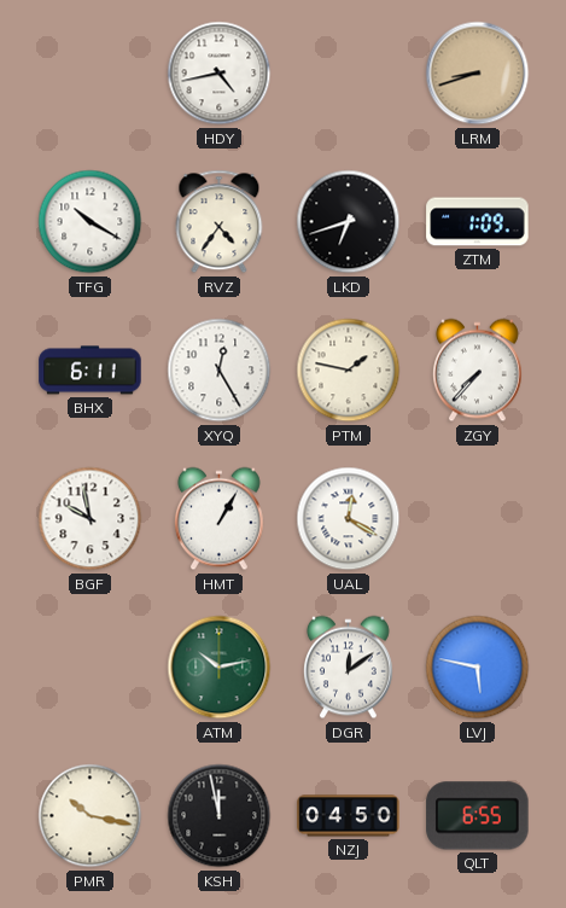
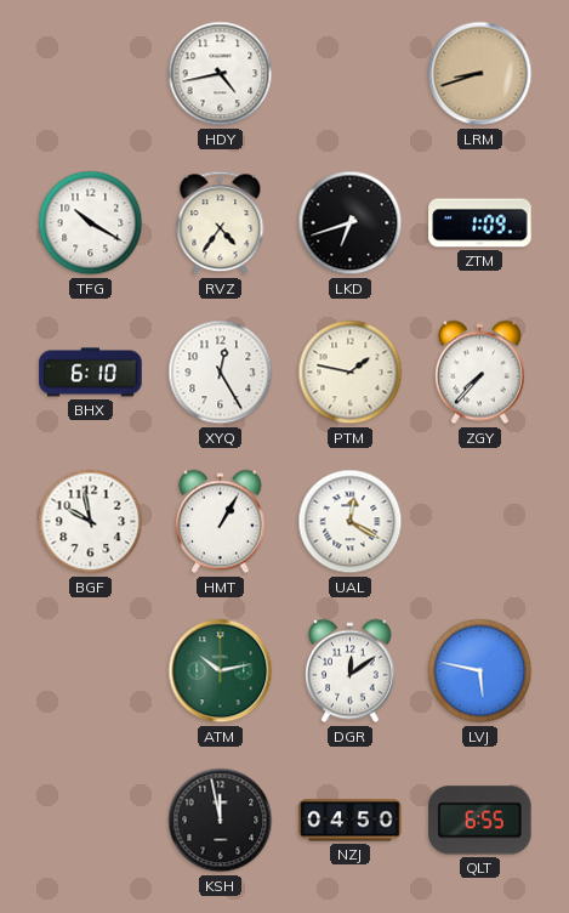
BHX: 6:11 -> 6:10
PMR: 10:17 -> none
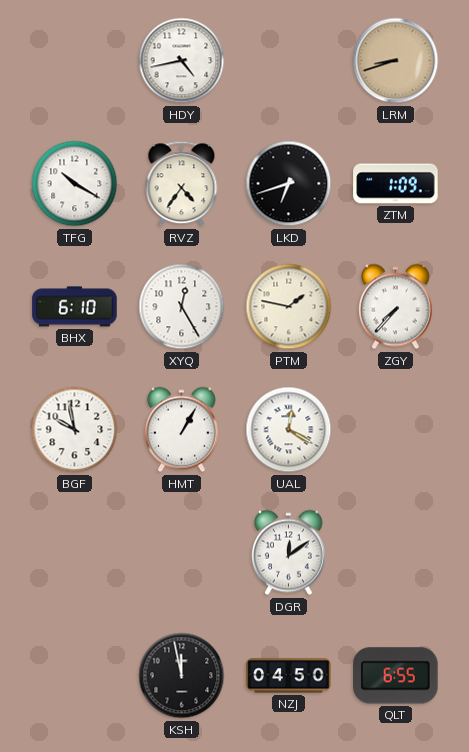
ATM: 10:13 -> none
LVJ: 5:47 -> none
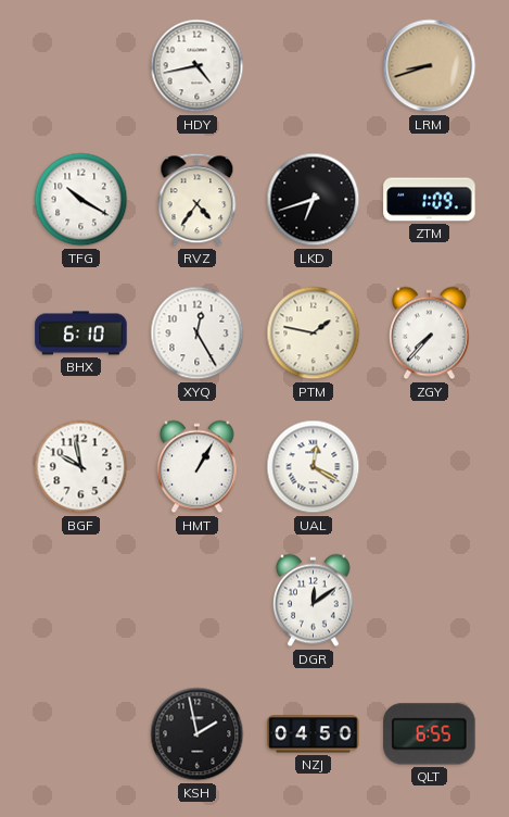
KSH: 11:58 -> 1:58
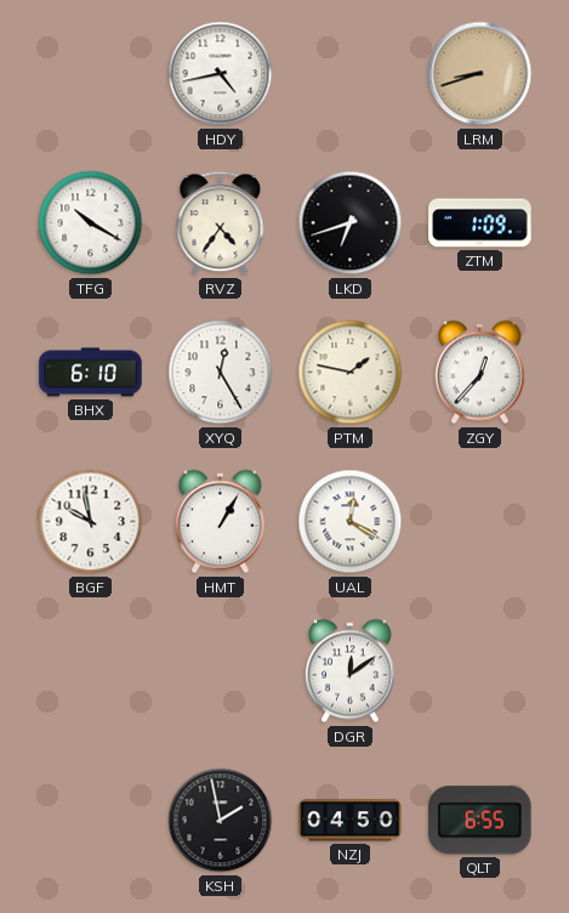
ZGY: 7:37 -> 12:37
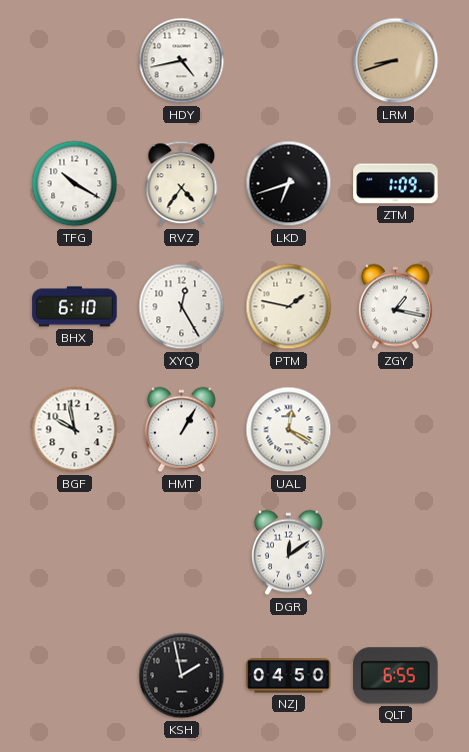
ZGY: 12:37 -> 1:17
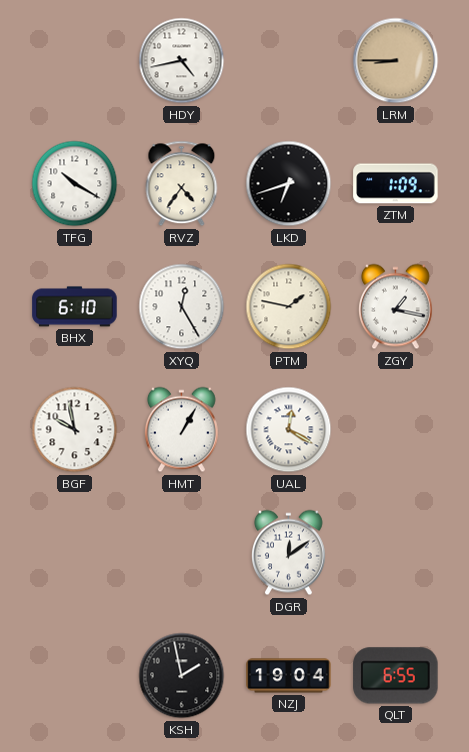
LRM: 8:42 -> 8:45
NZJ: 04:50 -> 19:04
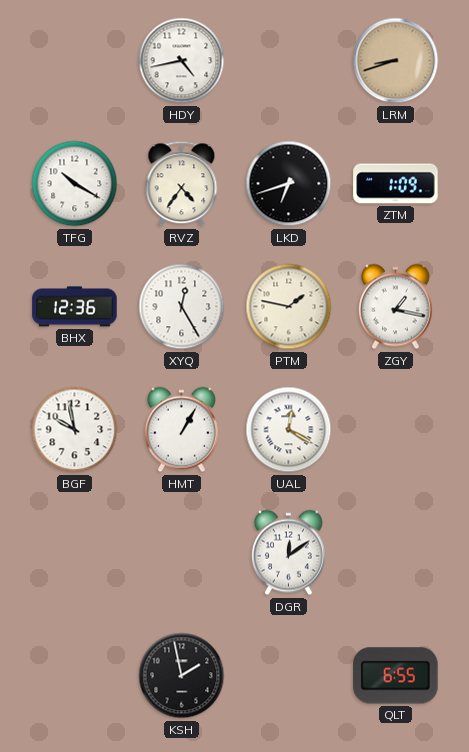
LRM: 8:45 -> 8:42
BHX: 6:10 -> 12:36
NZJ: 19:04 -> none
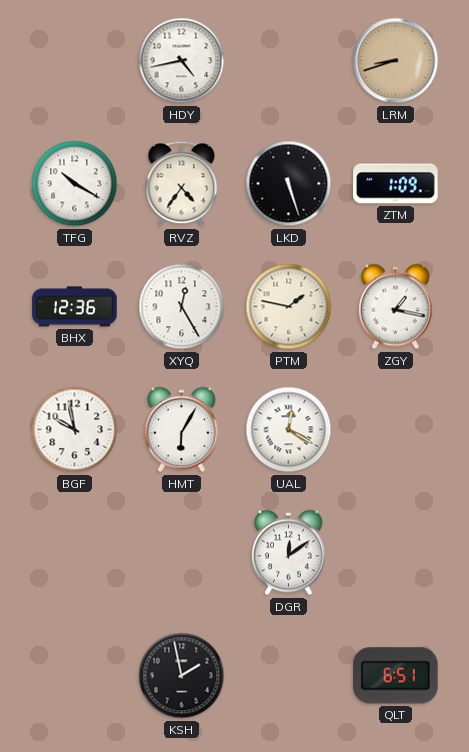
LKD: 6:42 -> 5:27
HMT: 1:05 -> 6:05
QLT: 6:55 -> 6:51
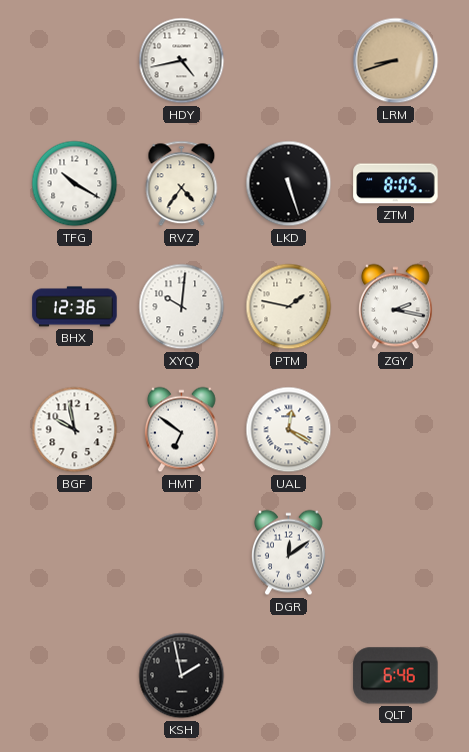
ZTM: 1:09 -> 8:05
XYQ: 12:25 -> 10:01
ZGY: 1:17 -> 2:17
HMT: 6:05 -> 6:51
QLT: 6:51 -> 6:46
